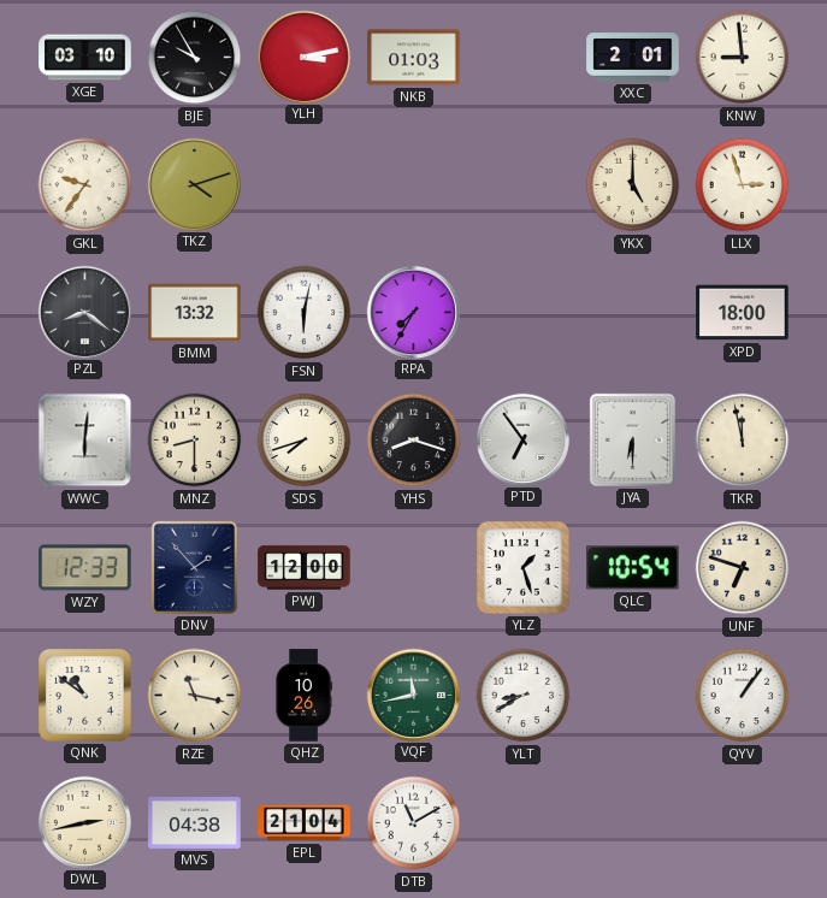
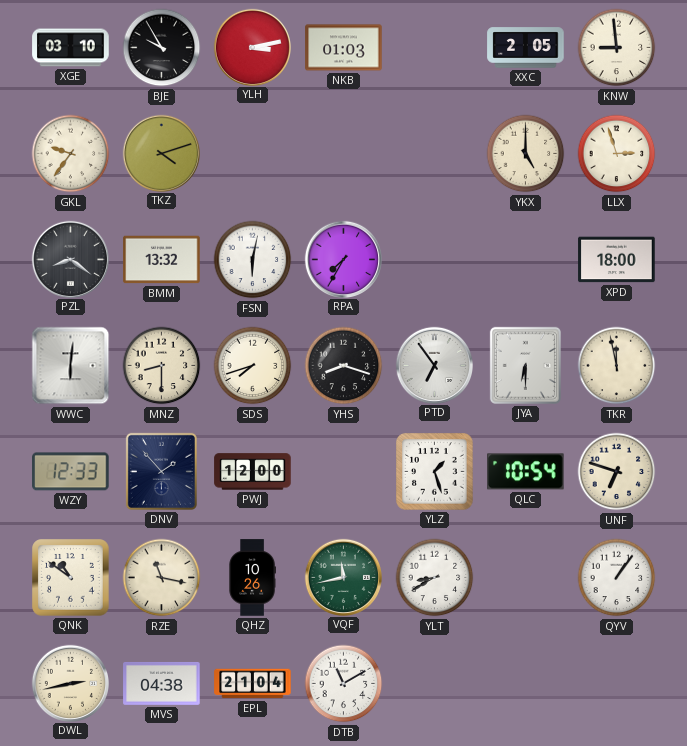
XXC: 2:01 -> 2:05
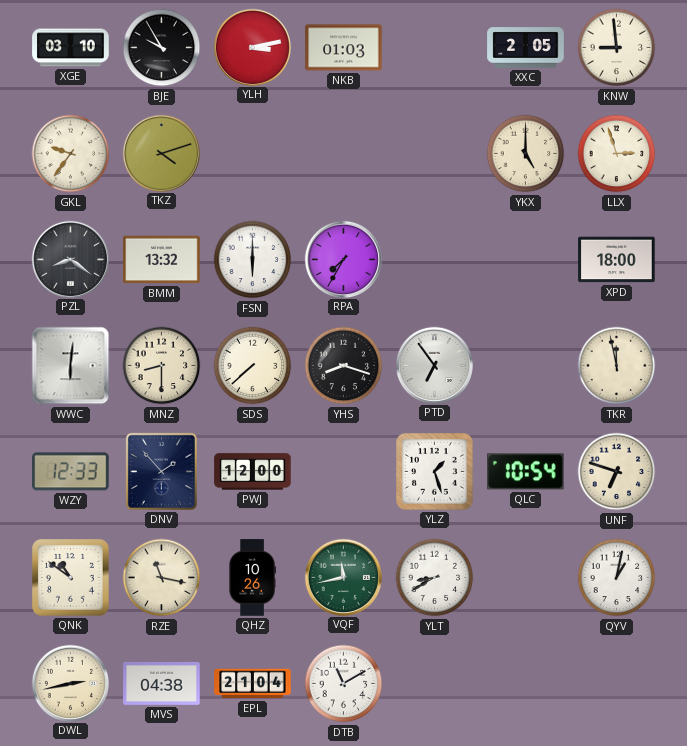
FSN: 6:02 -> 6:00
SDS: 7:42 -> 7:38
JYA: 6:30 -> none
QYV: 1:06 -> 1:02
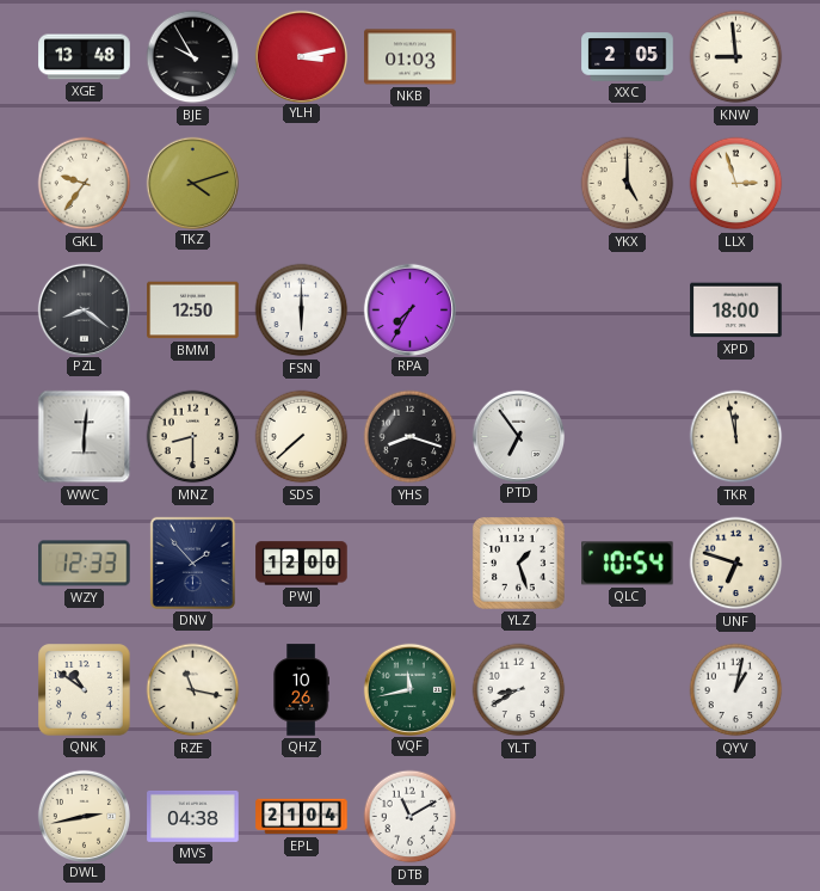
XGE: 03:10 -> 13:48
BMM: 13:32 -> 12:50
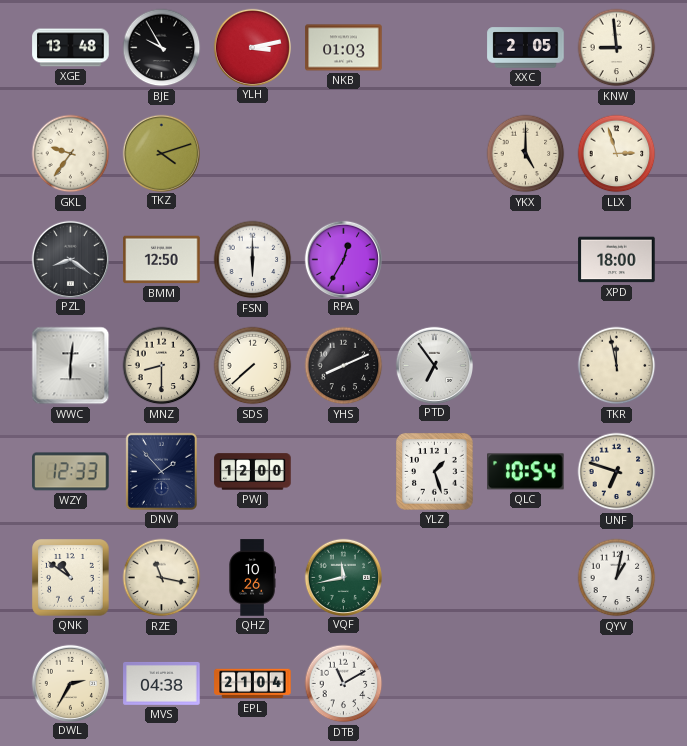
RPA: 7:35 -> 12:35
YHS: 8:18 -> 8:11
YLT: 8:40 -> none
DWL: 2:43 -> 2:35
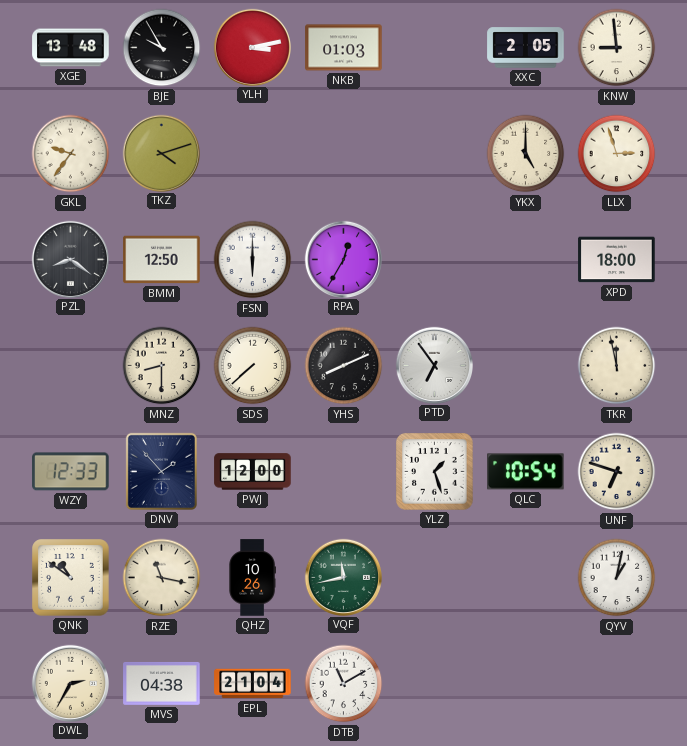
WWC: 6:01 -> none
